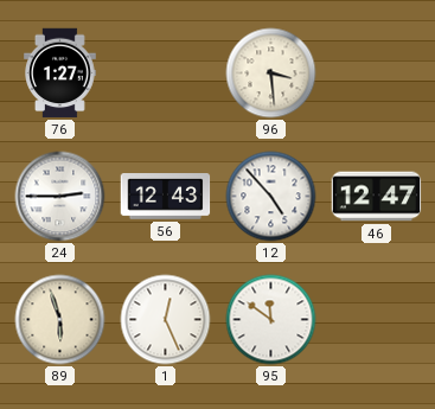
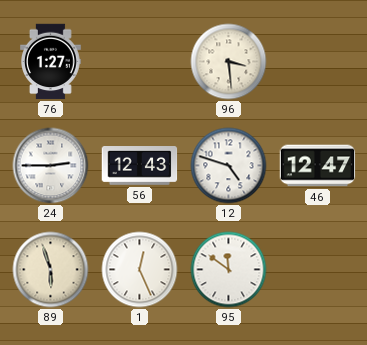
12: 4:53 -> 4:48
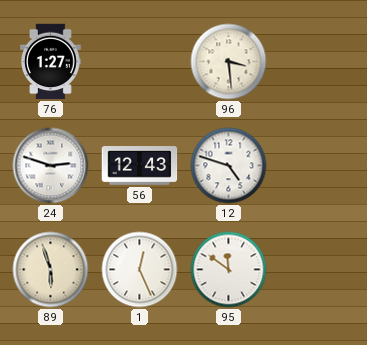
24: 2:45 -> 2:48
46: 12:47 -> none
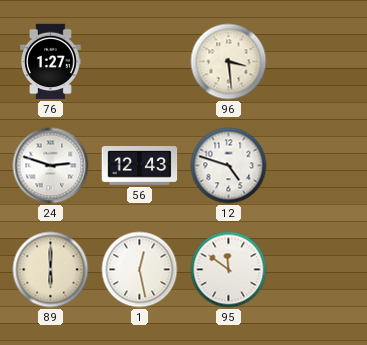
89: 5:57 -> 6:00
1: 12:26 -> 12:28
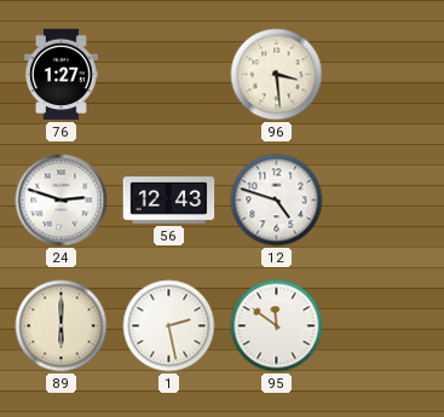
1: 12:28 -> 2:28
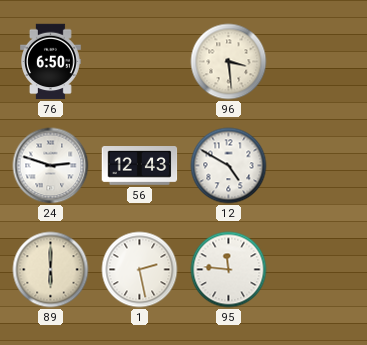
76: 1:27 -> 6:50
12: 4:48 -> 4:50
95: 11:51 -> 11:46
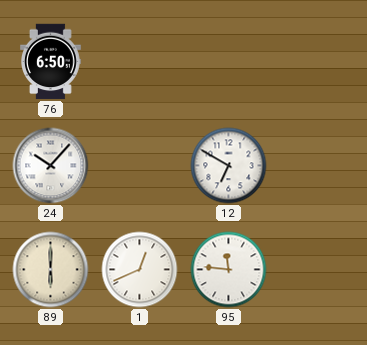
96: 3:29 -> none
24: 2:48 -> 10:07
56: 12:43 -> none
12: 4:50 -> 6:50
1: 2:28 -> 12:41
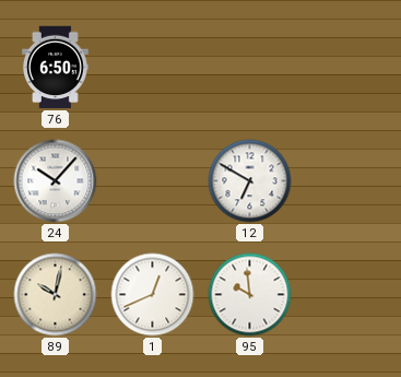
89: 6:00 -> 10:02
95: 11:46 -> 9:59
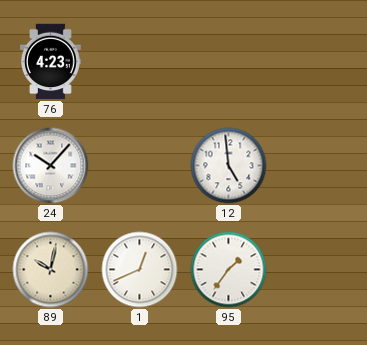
76: 6:50 -> 4:23
12: 6:50 -> 4:59
95: 9:59 -> 1:36
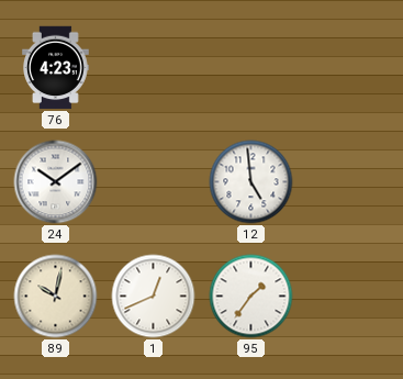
24: 10:07 -> 10:09
